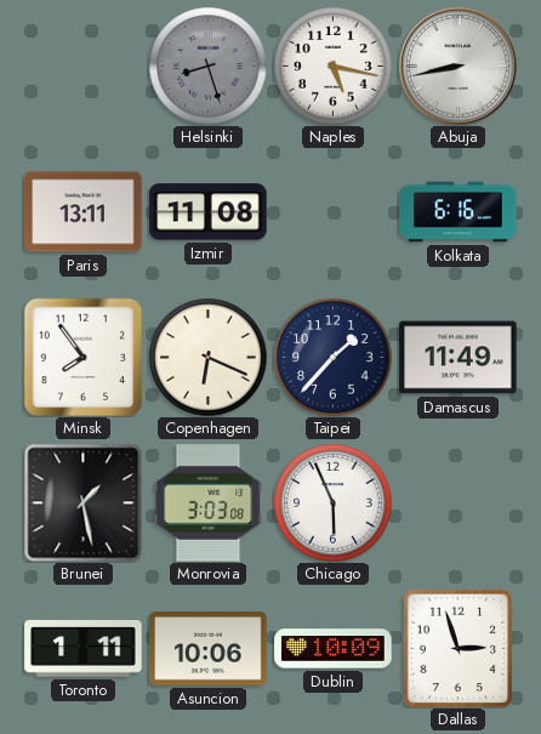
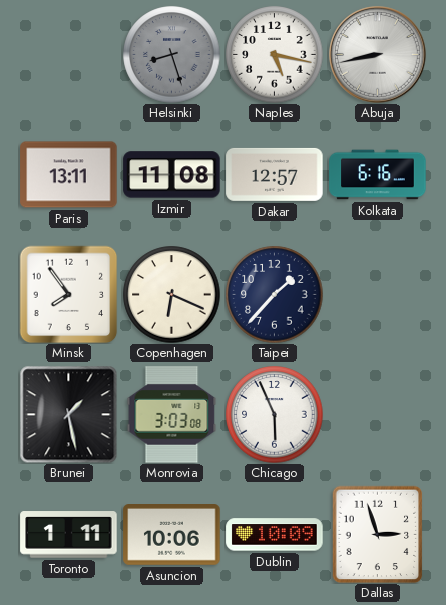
Dakar: none -> 12:57
Damascus: 11:49 -> none
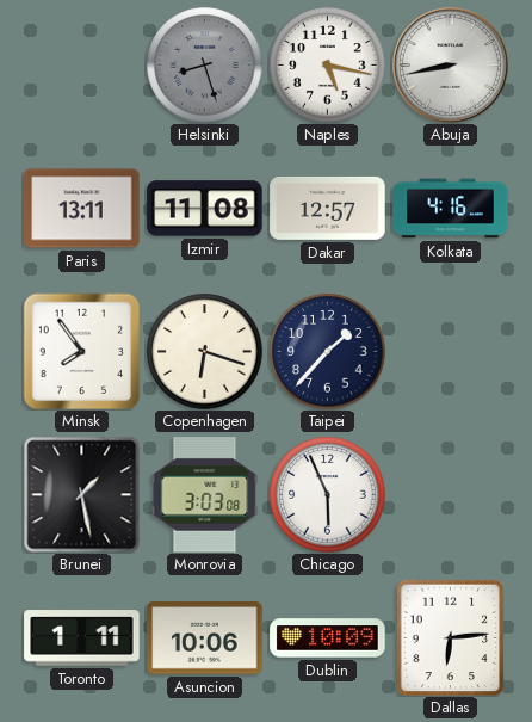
Kolkata: 6:16 -> 4:16
Copenhagen: 6:19 -> 6:18
Dallas: 2:57 -> 6:14
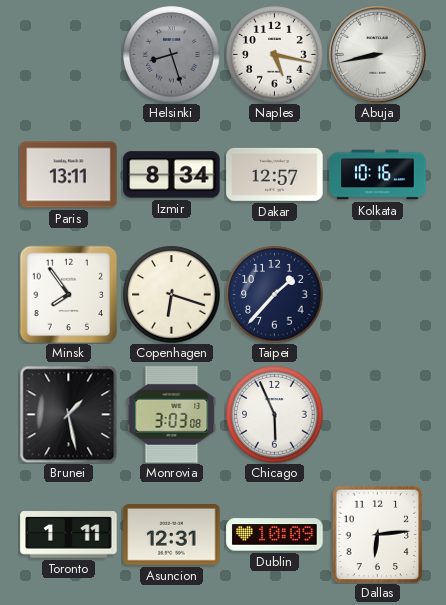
Izmir: 11:08 -> 8:34
Kolkata: 4:16 -> 10:16
Asuncion: 10:06 -> 12:31
